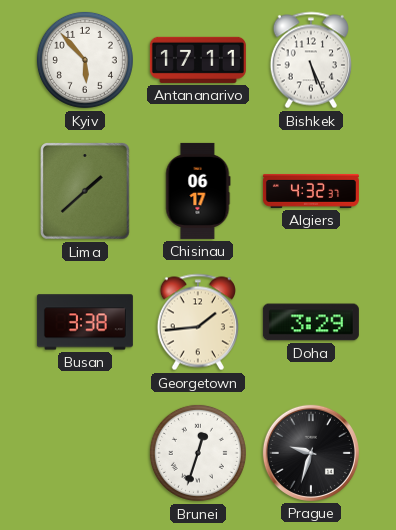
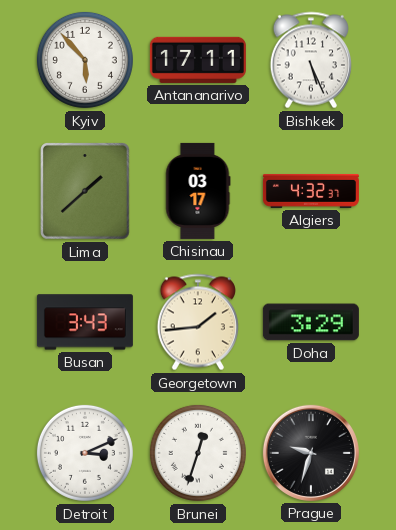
Chisinau: 06:17 -> 03:17
Busan: 3:38 -> 3:43
Detroit: none -> 3:11
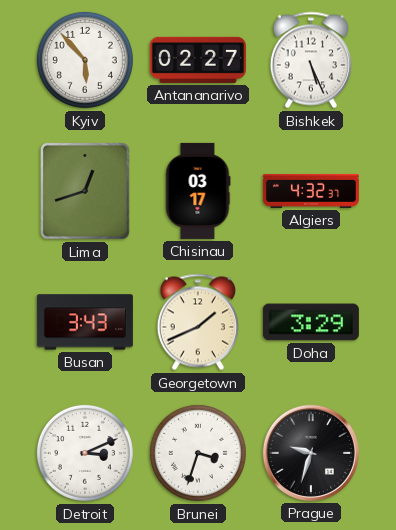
Antananarivo: 17:11 -> 02:27
Lima: 1:38 -> 12:42
Georgetown: 1:44 -> 1:41
Brunei: 12:33 -> 3:33
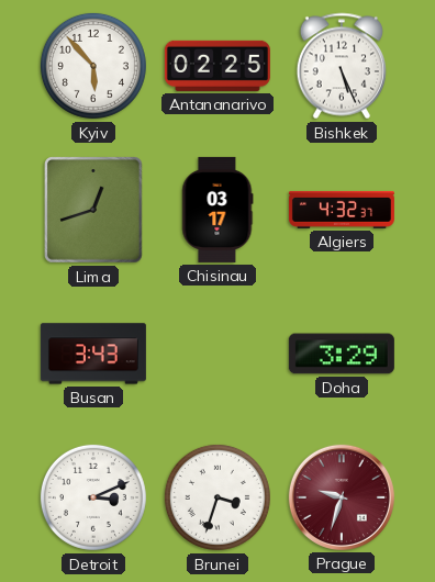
Antananarivo: 02:27 -> 02:25
Georgetown: 1:41 -> none
Prague dial: black -> burgundy
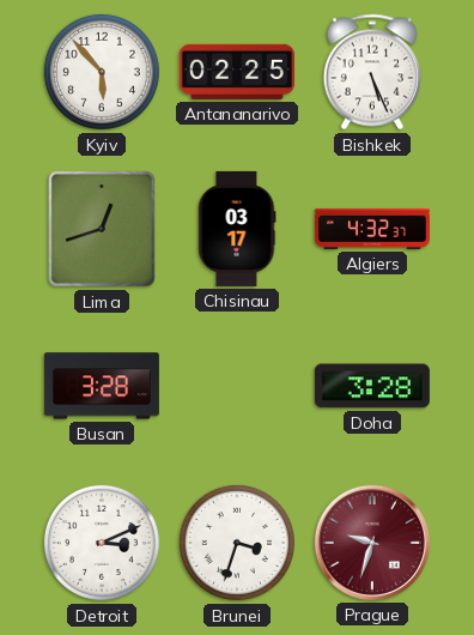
Busan: 3:43 -> 3:28
Doha: 3:29 -> 3:28
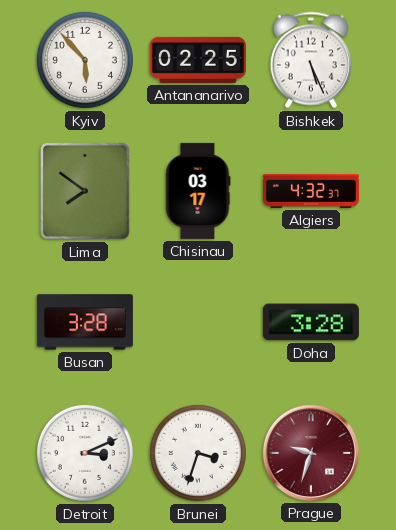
Lima: 12:42 -> 7:51
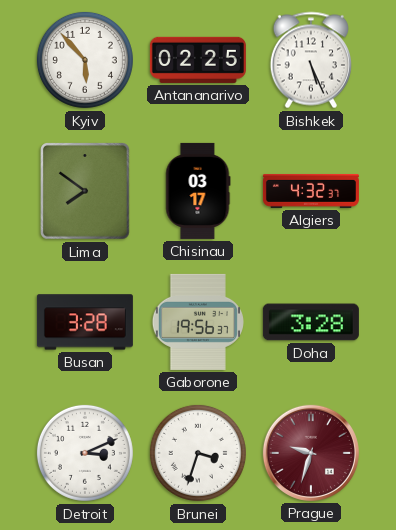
Gaborone: none -> 19:56
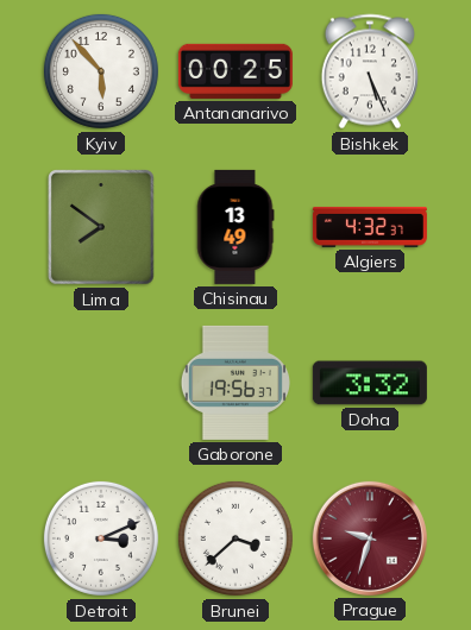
Antananarivo: 02:25 -> 00:25
Chisinau: 03:17 -> 13:49
Busan: 3:28 -> none
Doha: 3:28 -> 3:32
Brunei: 3:33 -> 3:38
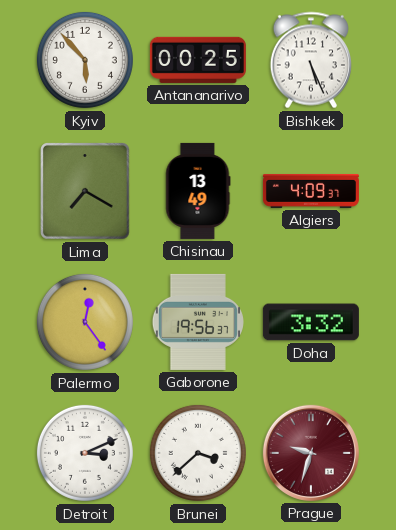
Lima: 7:51 -> 7:20
Algiers: 4:32 -> 4:09
Palermo: none -> 12:24
